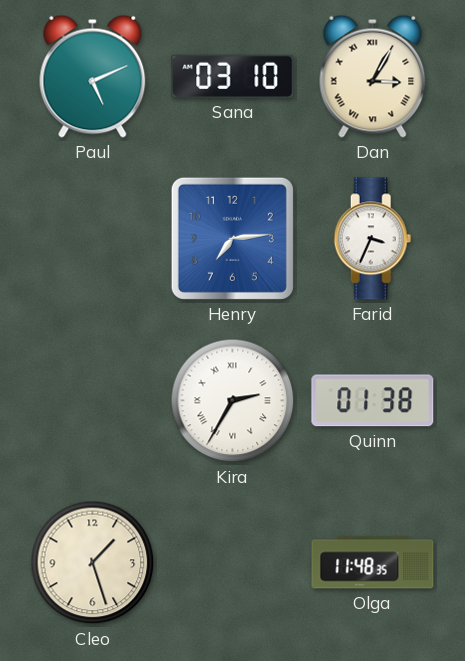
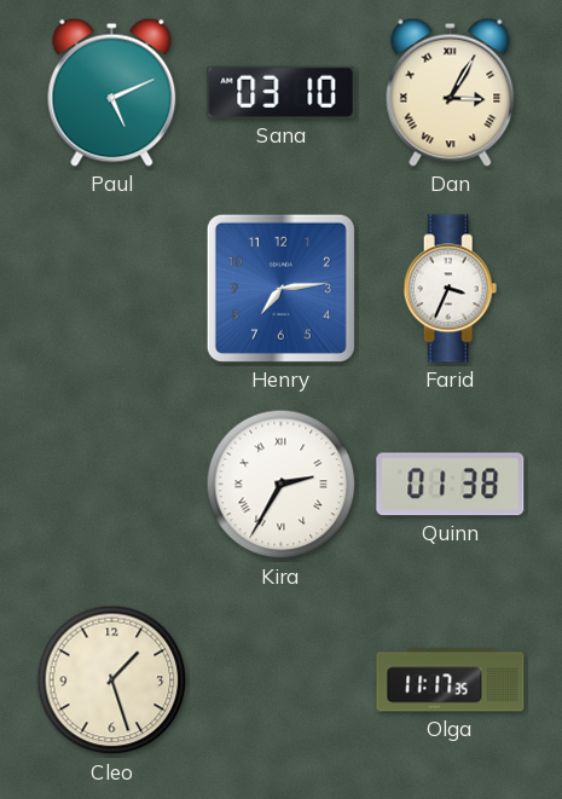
Olga: 11:48 -> 11:17
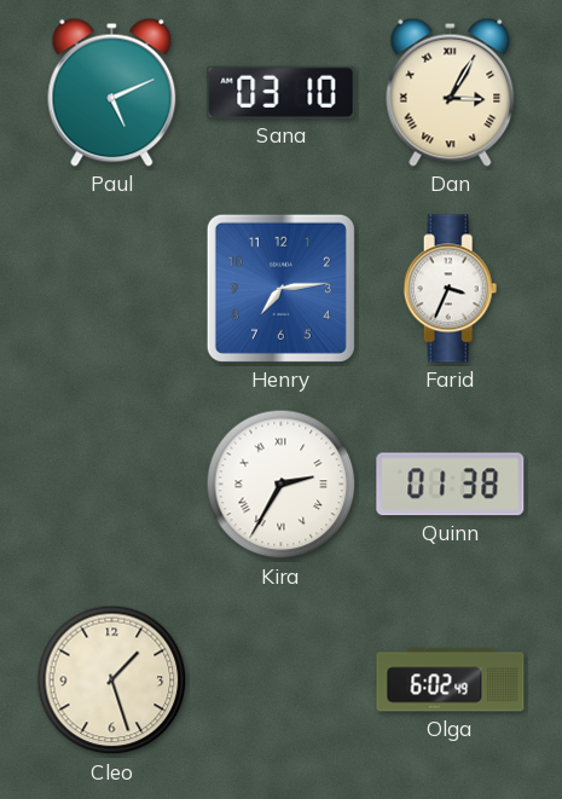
Olga: 11:17 -> 6:02
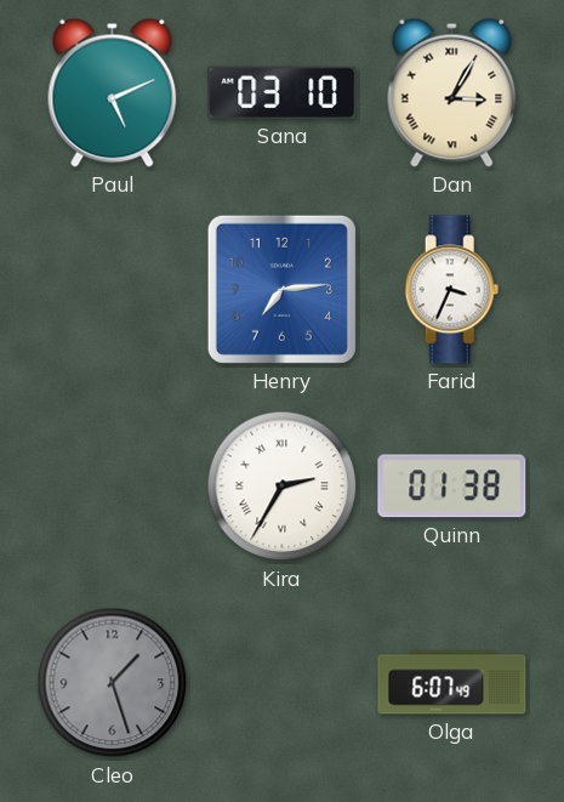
Cleo dial: cream -> grey
Olga: 6:02 -> 6:07
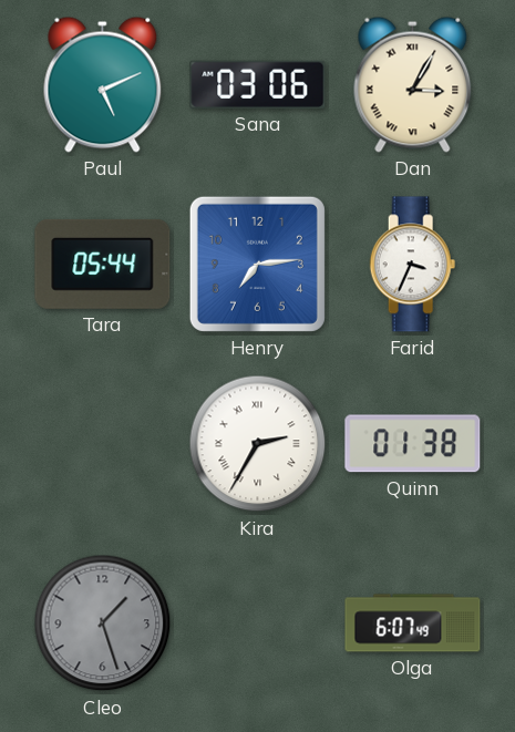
Sana: 03:10 -> 03:06
Tara: none -> 05:44
